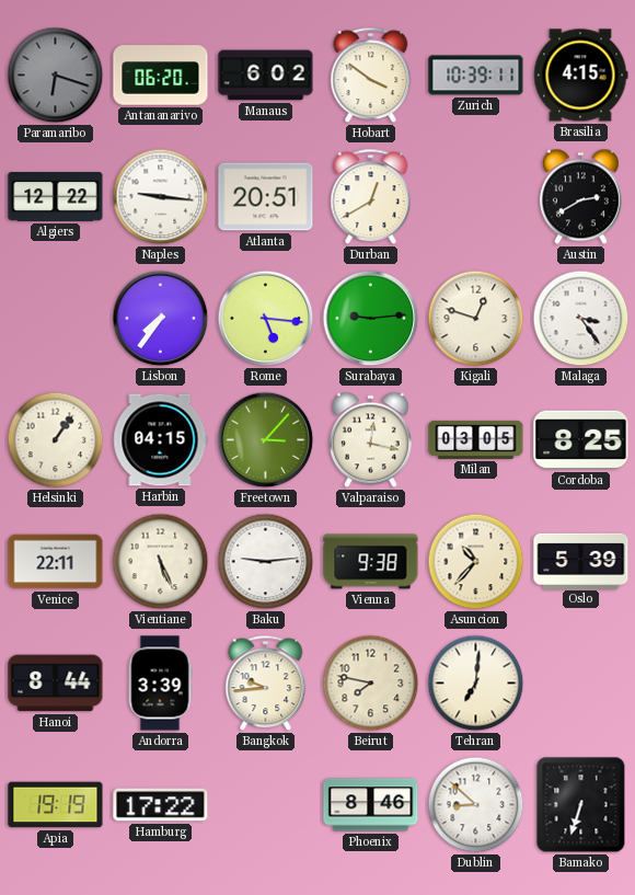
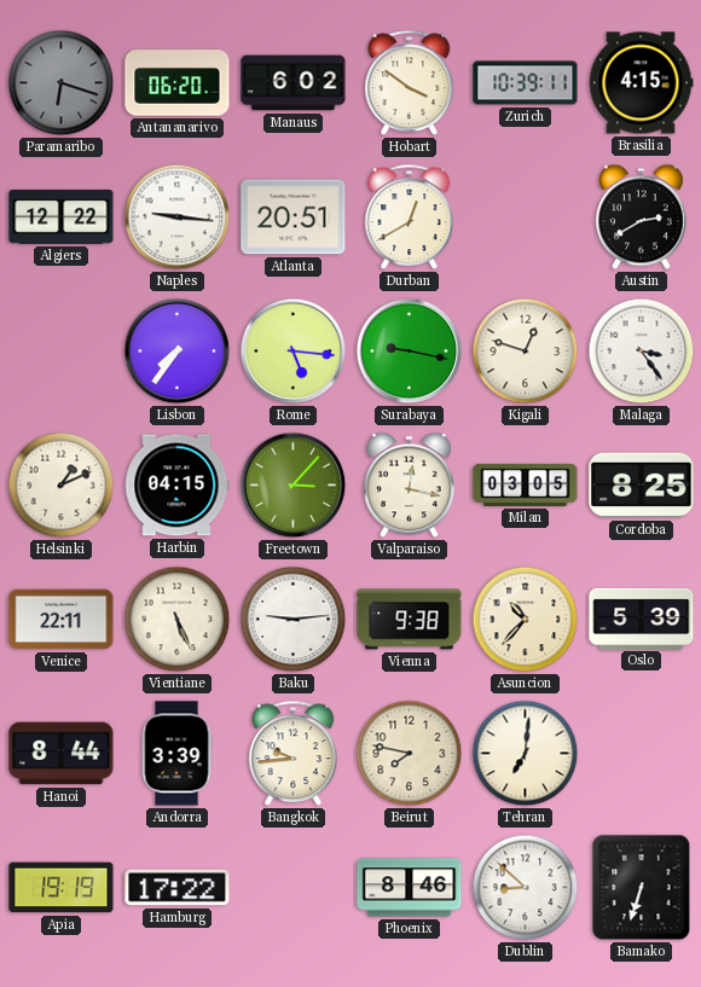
Surabaya: 9:14 -> 9:17
Helsinki: 1:06 -> 1:11
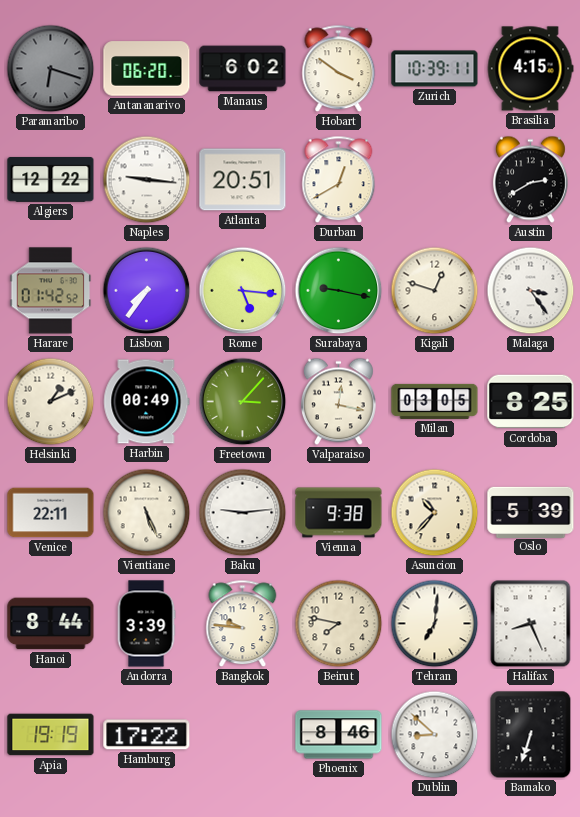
Harare: none -> 01:42
Harbin: 04:15 -> 00:49
Bangkok: 9:44 -> 9:46
Halifax: none -> 8:26
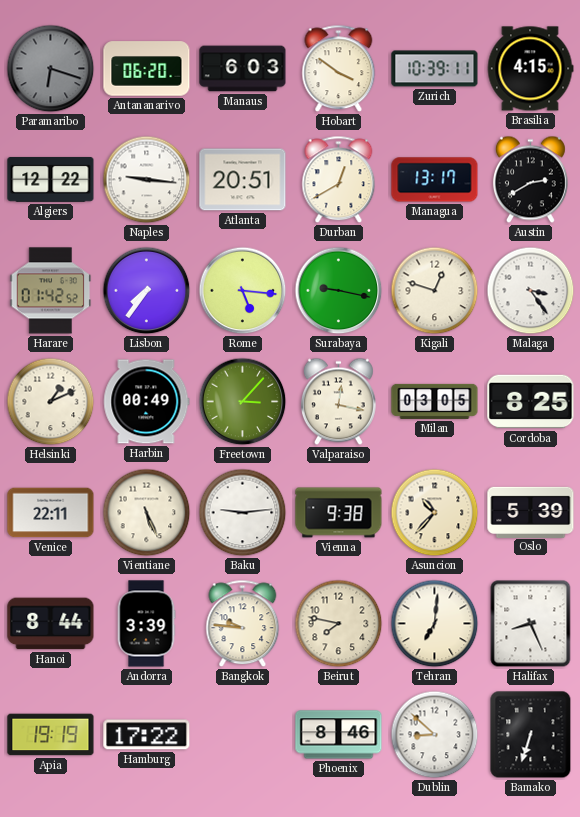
Manaus: 6:02 -> 6:03
Managua: none -> 13:17
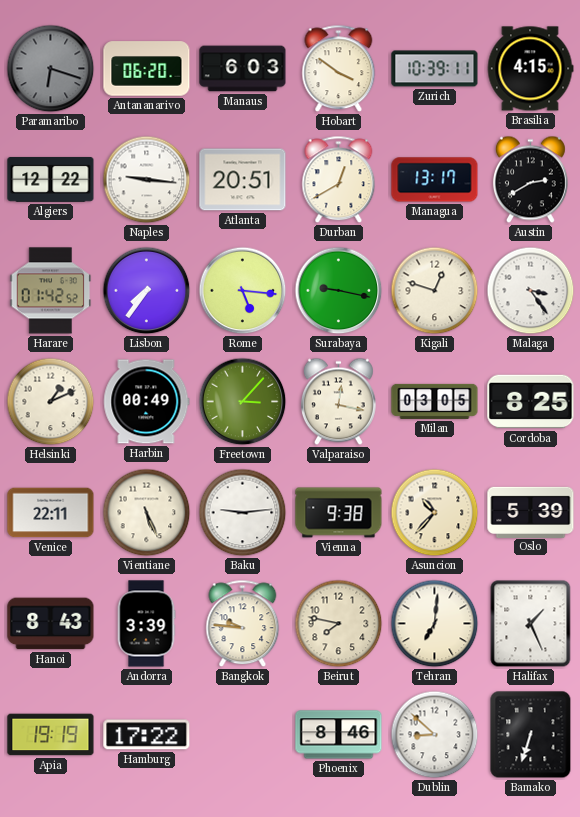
Hanoi: 8:44 -> 8:43
Halifax: 8:26 -> 1:26
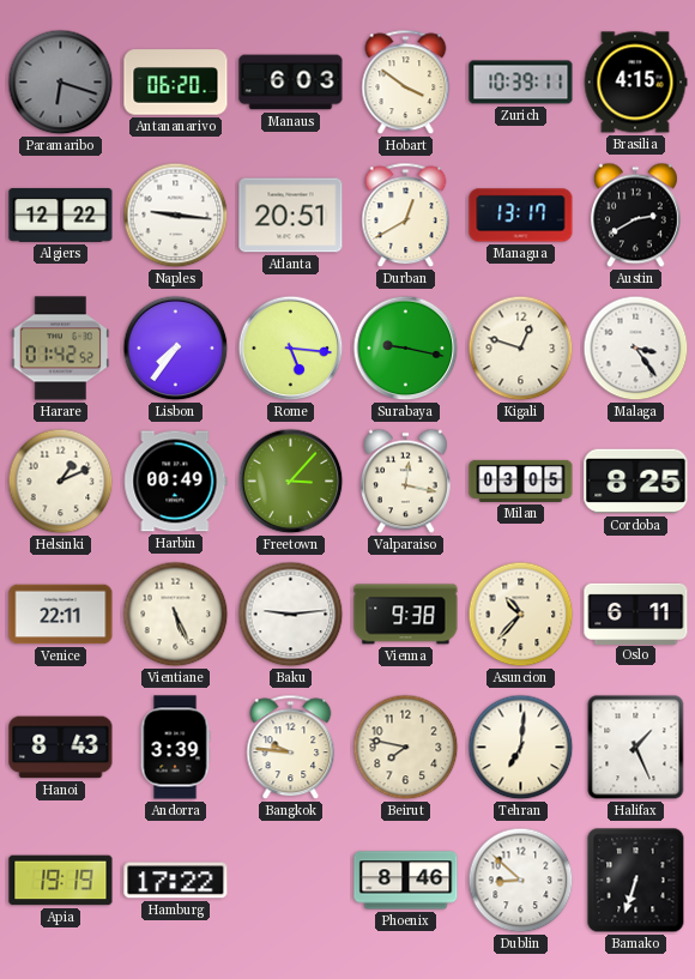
Oslo: 5:39 -> 6:11
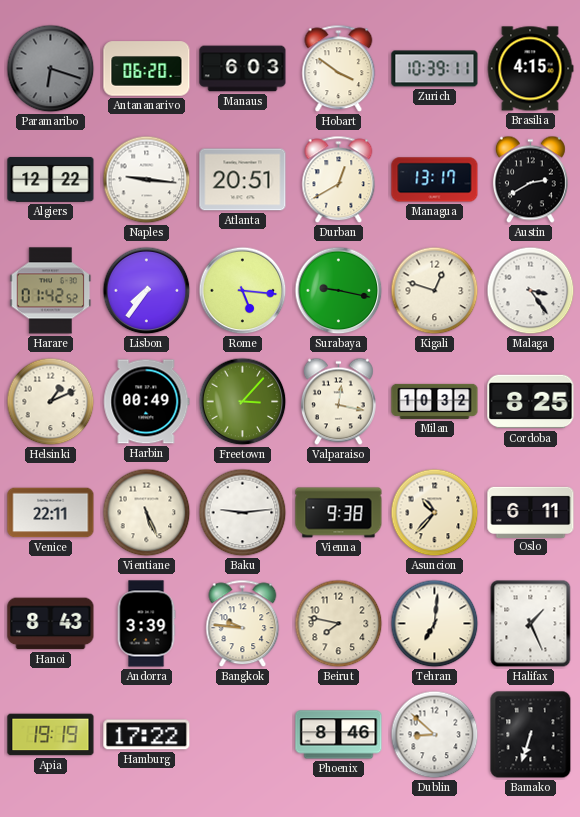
Milan: 03:05 -> 10:32
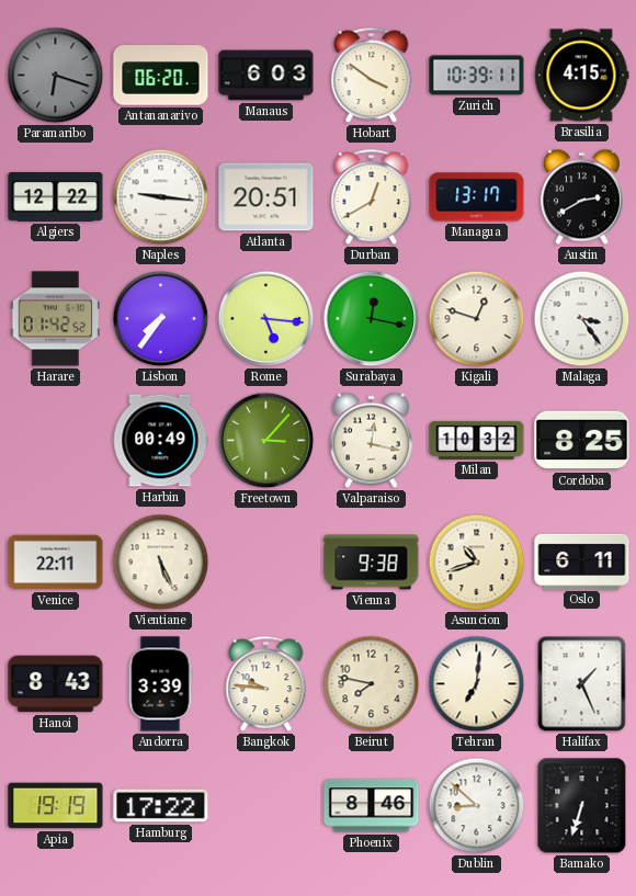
Surabaya: 9:17 -> 12:17
Helsinki: 1:11 -> none
Baku: 9:14 -> none
Asuncion: 10:37 -> 10:42
